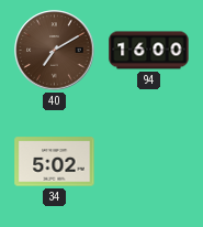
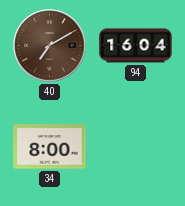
94: 16:00 -> 16:04
34: 5:02 -> 8:00
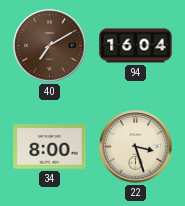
22: none -> 3:27
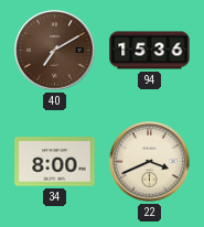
94: 16:04 -> 15:36
22: 3:27 -> 3:41
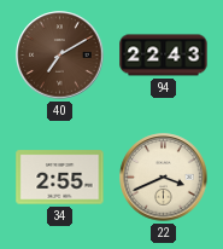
94: 15:36 -> 22:43
34: 8:00 -> 2:55
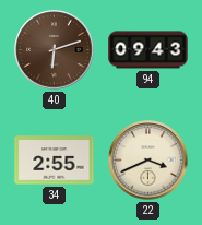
40: 7:10 -> 6:12
94: 22:43 -> 09:43
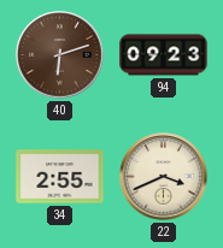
94: 09:43 -> 09:23
